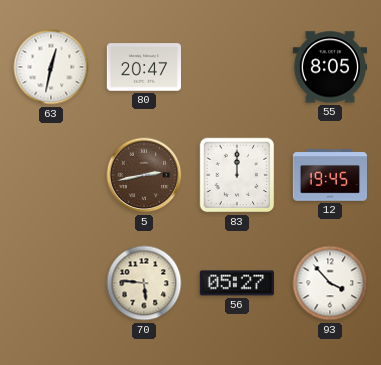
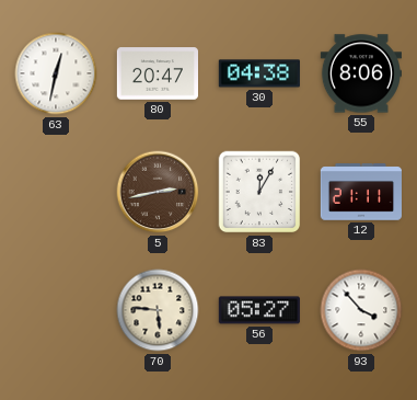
30: none -> 04:38
55: 8:05 -> 8:06
83: 12:00 -> 12:05
12: 19:45 -> 21:11
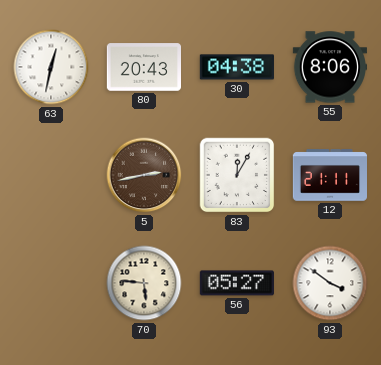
80: 20:47 -> 20:43
93: 3:53 -> 3:51
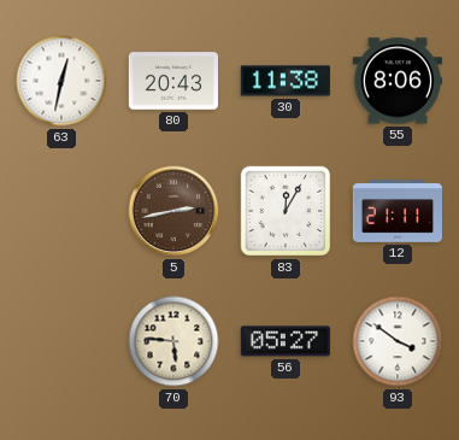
30: 04:38 -> 11:38
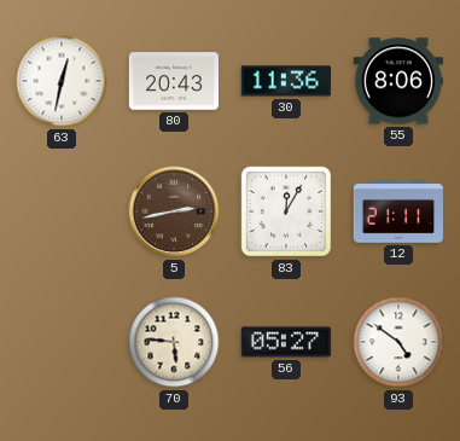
30: 11:38 -> 11:36
93: 3:51 -> 4:51
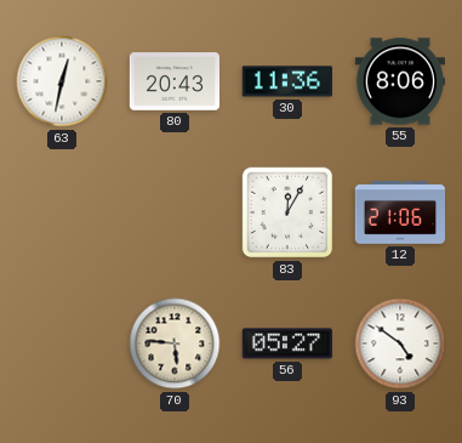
5: 2:43 -> none
12: 21:11 -> 21:06
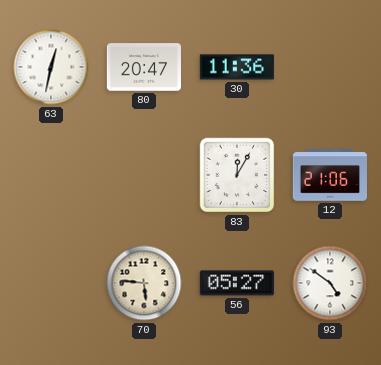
80: 20:43 -> 20:47
55: 8:06 -> none
